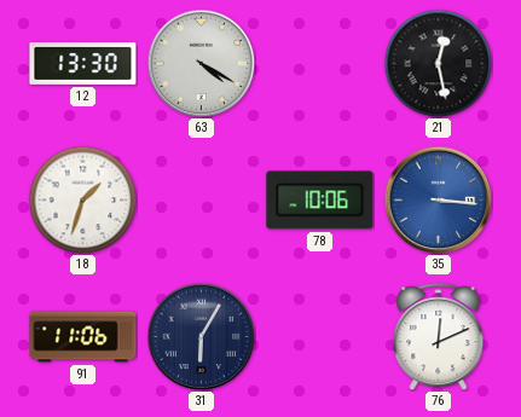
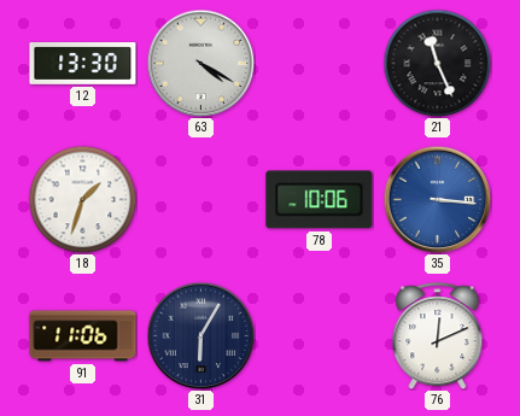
21: 12:28 -> 11:26
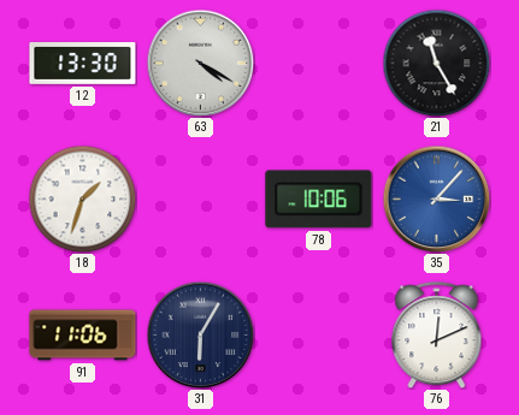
21: 11:26 -> 11:25
35: 3:16 -> 3:07
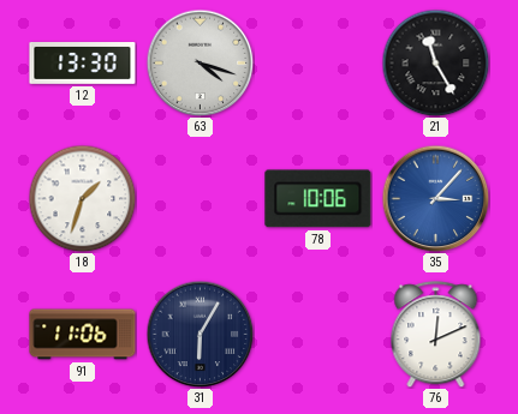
63: 4:20 -> 4:18
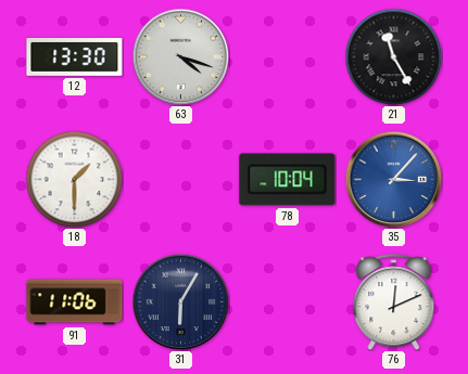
18: 1:33 -> 1:30
78: 10:06 -> 10:04
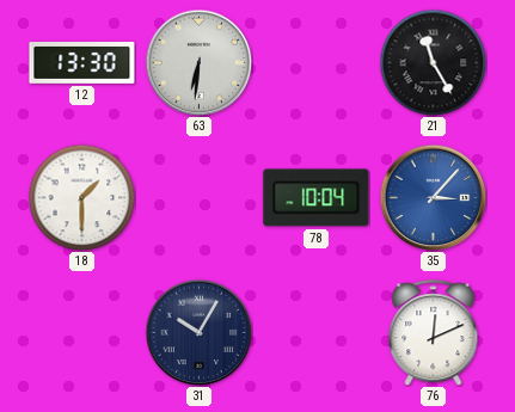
63: 4:18 -> 6:31
91: 11:06 -> none
31: 6:05 -> 10:05
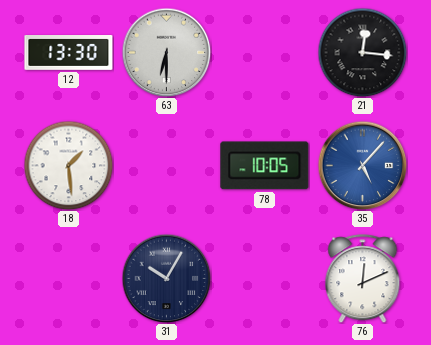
63: 6:31 -> 6:30
21: 11:25 -> 12:16
18: 1:30 -> 1:29
78: 10:04 -> 10:05
35: 3:07 -> 5:07
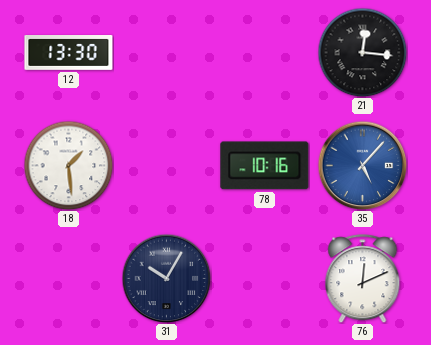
63: 6:30 -> none
78: 10:05 -> 10:16
